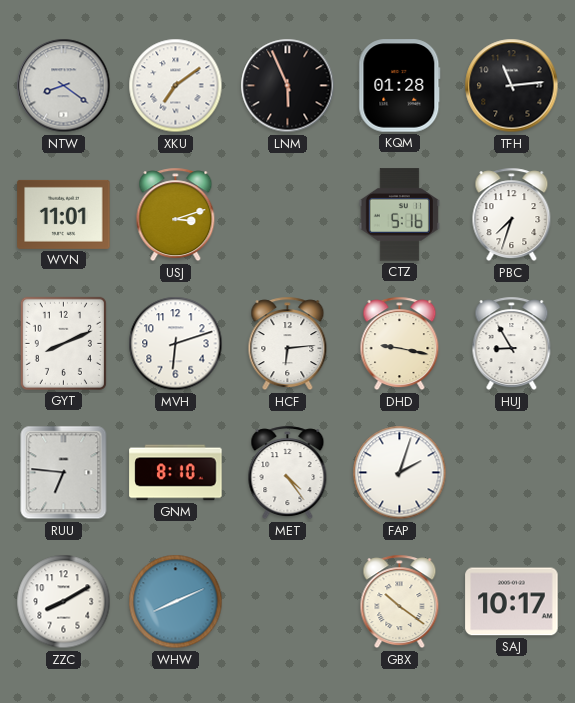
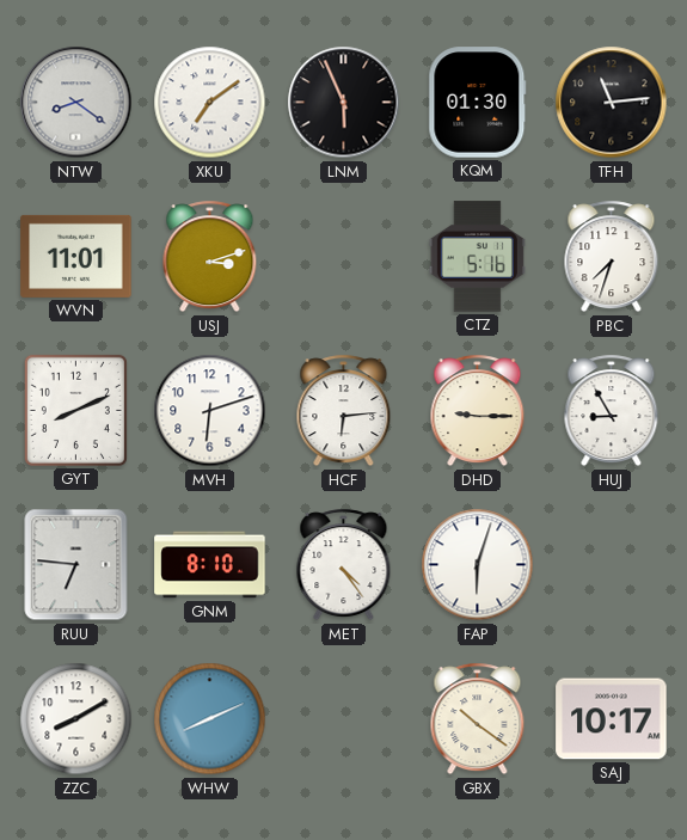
KQM: 01:28 -> 01:30
DHD: 9:17 -> 9:15
FAP: 2:03 -> 6:03
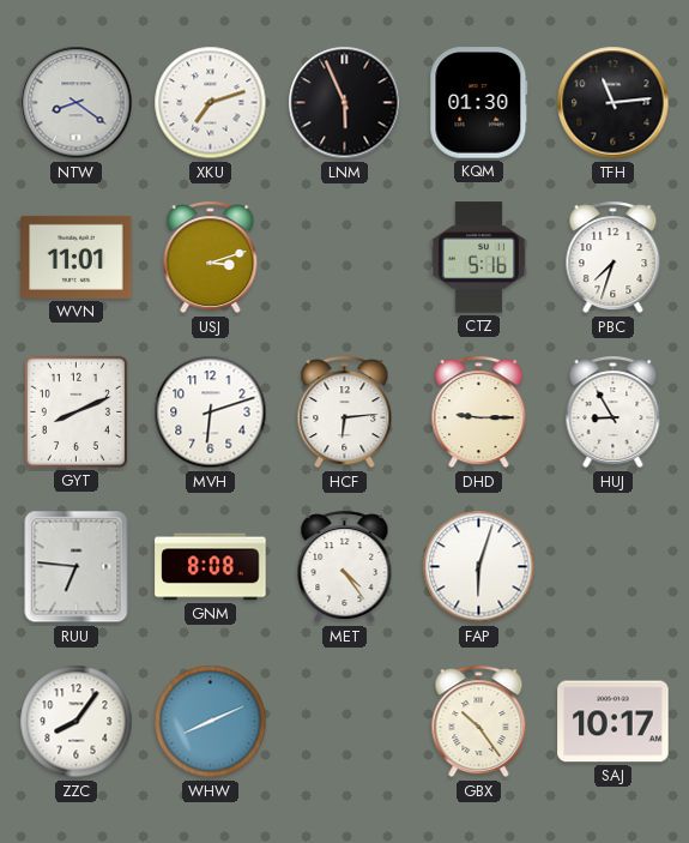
XKU: 7:09 -> 7:12
GNM: 8:10 -> 8:08
ZZC: 8:10 -> 8:06
GBX: 10:21 -> 10:24
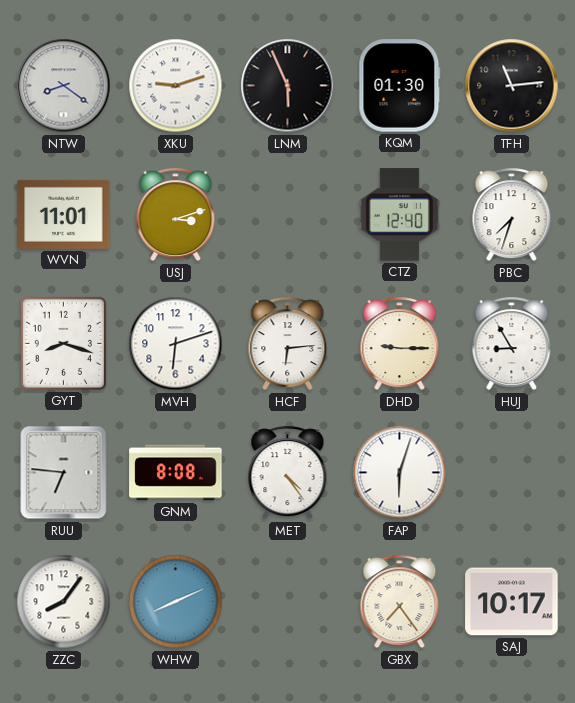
XKU: 7:12 -> 9:12
CTZ: 5:16 -> 12:40
GYT: 8:11 -> 8:18
GBX: 10:24 -> 7:24
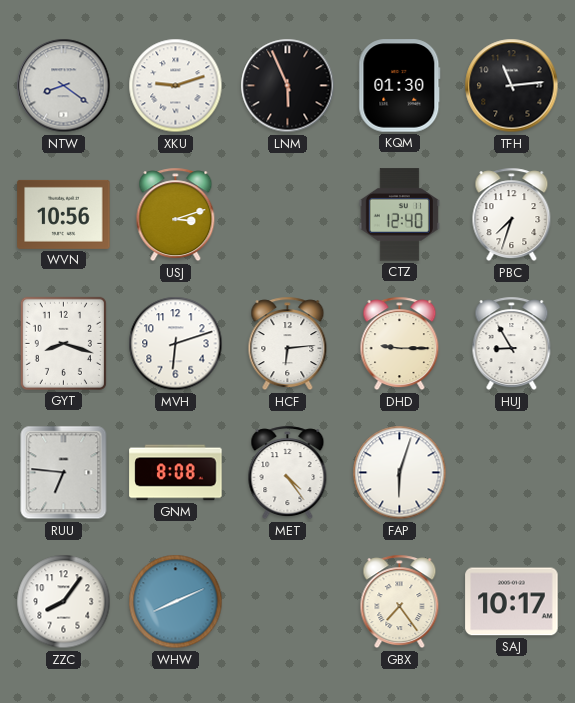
WVN: 11:01 -> 10:56
